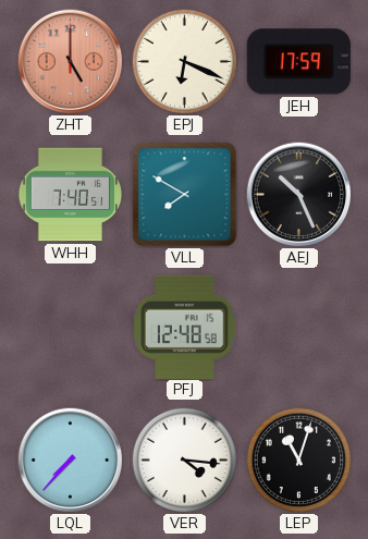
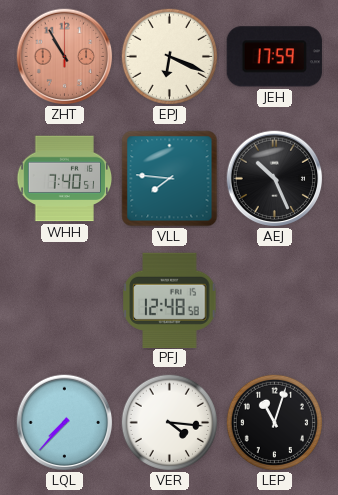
ZHT: 5:00 -> 10:55
VLL: 7:50 -> 7:46
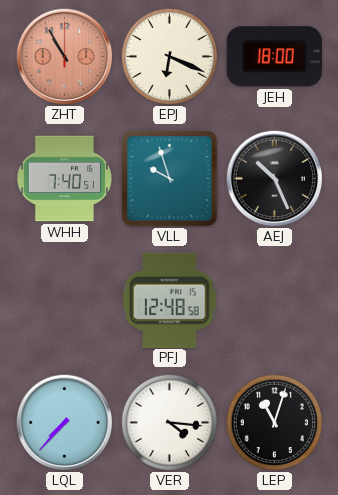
JEH: 17:59 -> 18:00
VLL: 7:46 -> 9:57
